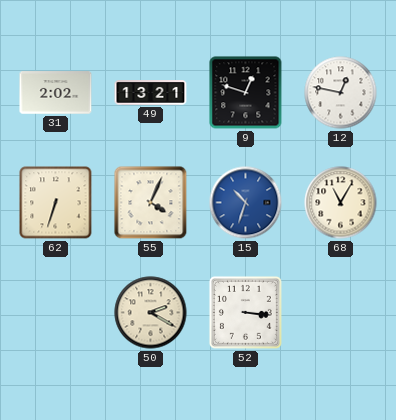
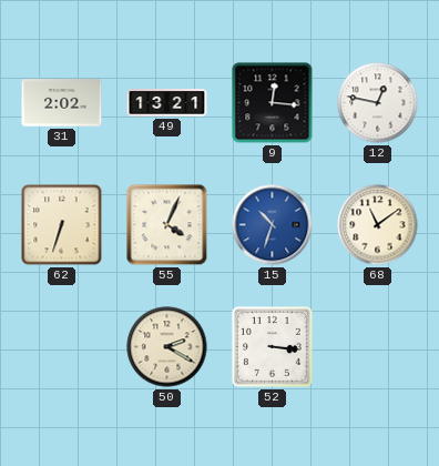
9: 12:48 -> 12:16
68: 11:05 -> 11:09
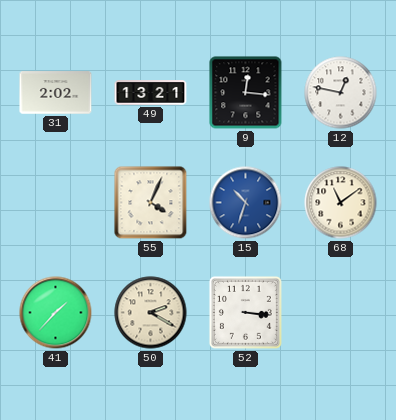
62: 6:33 -> none
41: none -> 1:37
